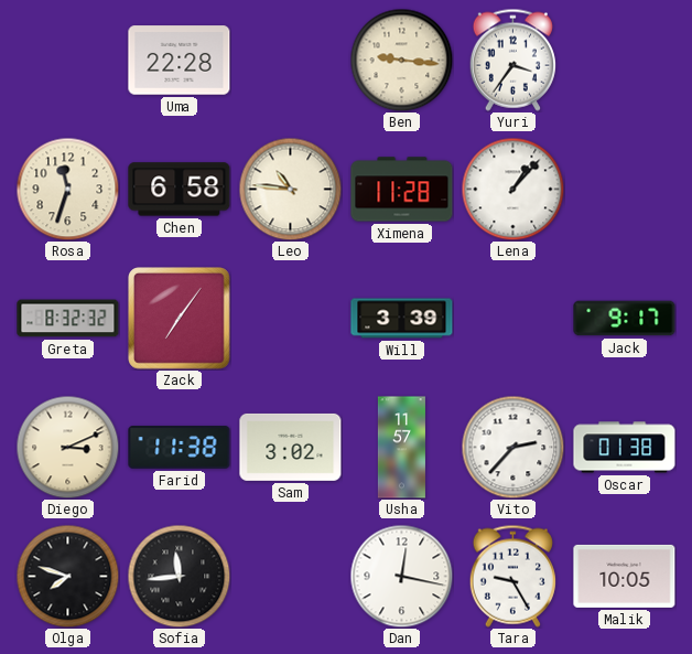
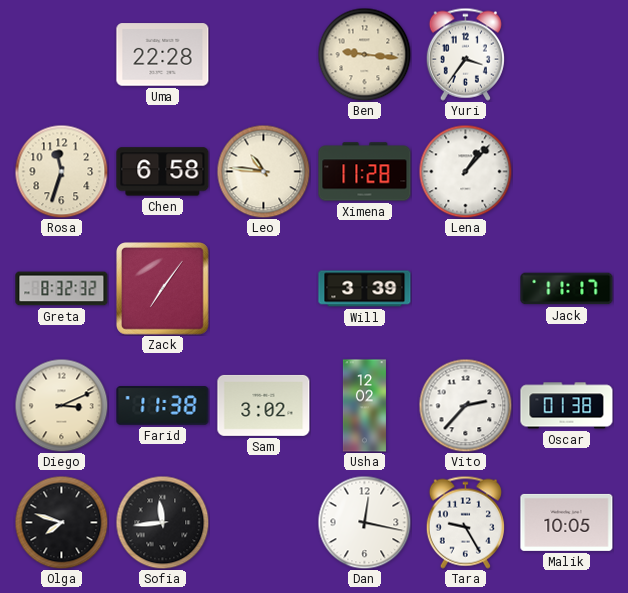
Jack: 9:17 -> 11:17
Usha: 11:57 -> 12:02
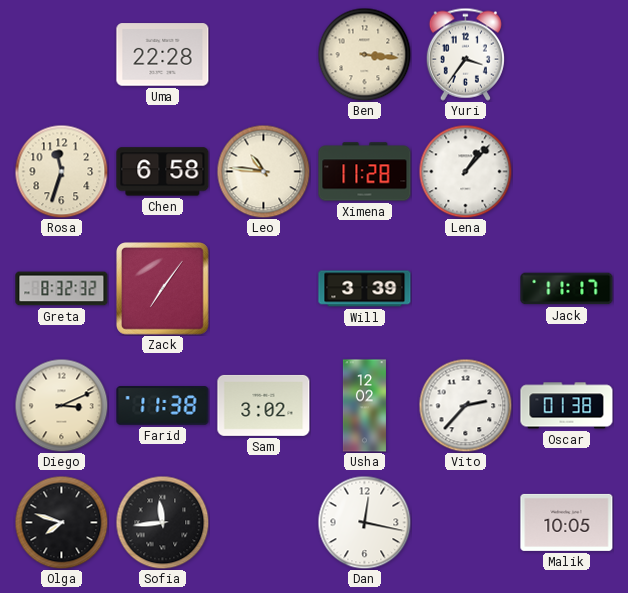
Ben: 9:16 -> 3:16
Tara: 9:25 -> none
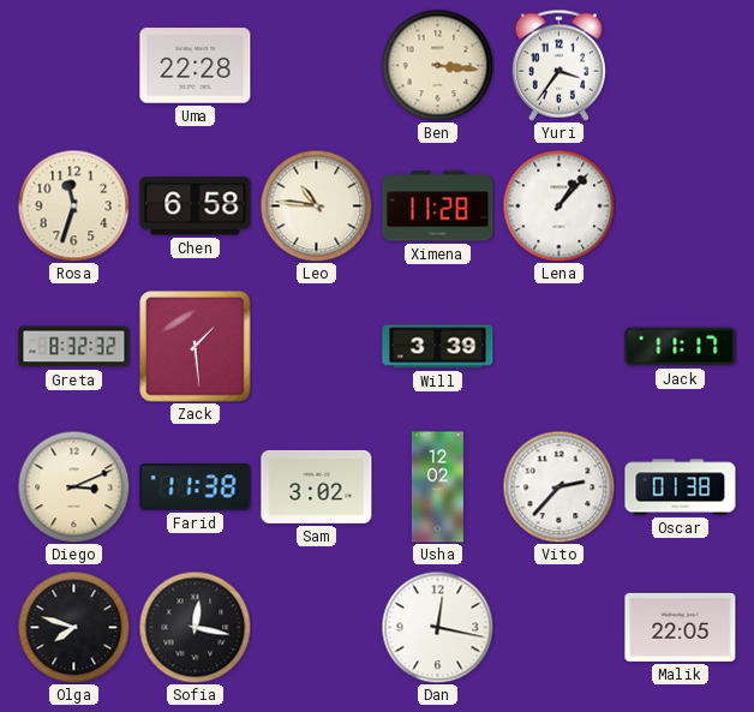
Zack: 7:06 -> 1:29
Sofia: 11:44 -> 12:17
Malik: 10:05 -> 22:05
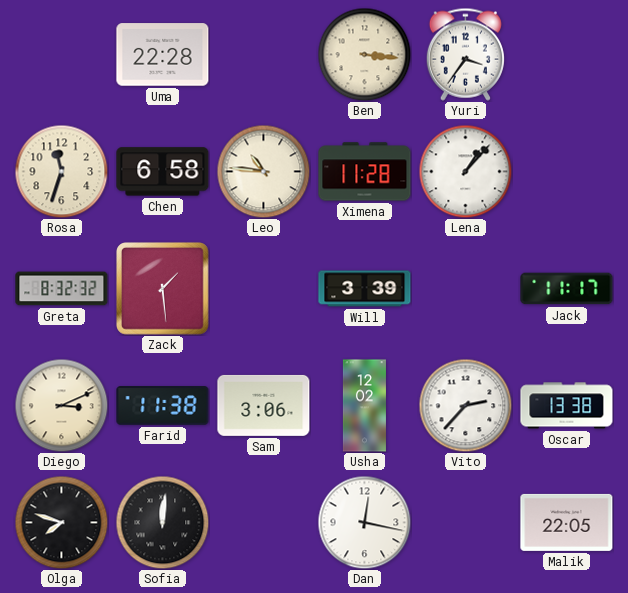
Sam: 3:02 -> 3:06
Oscar: 01:38 -> 13:38
Sofia: 12:17 -> 12:01
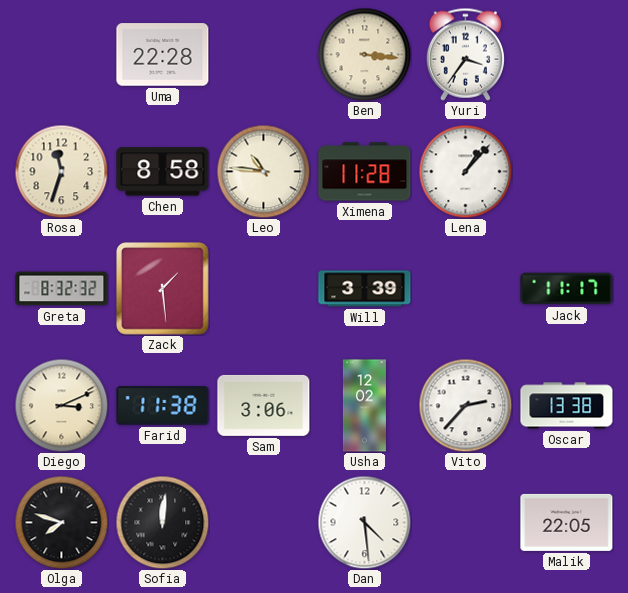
Chen: 6:58 -> 8:58
Dan: 12:17 -> 4:29
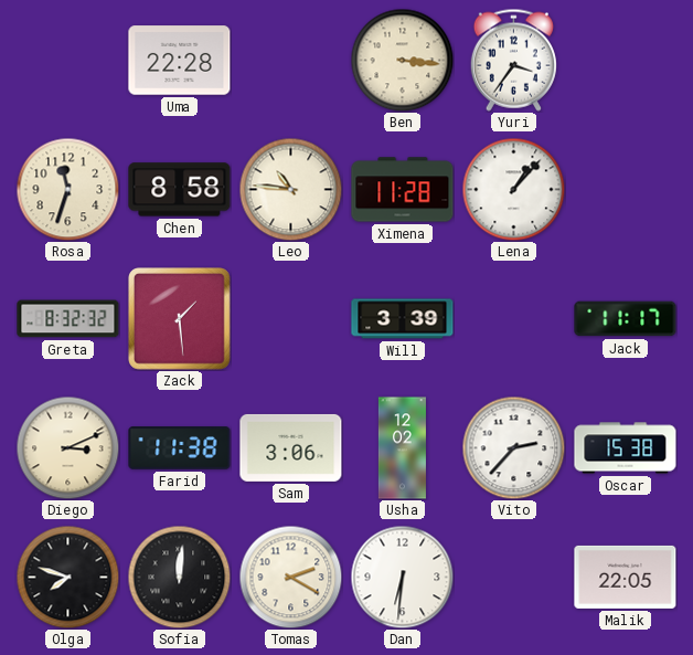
Oscar: 13:38 -> 15:38
Tomas: none -> 2:20
Dan: 4:29 -> 6:31
